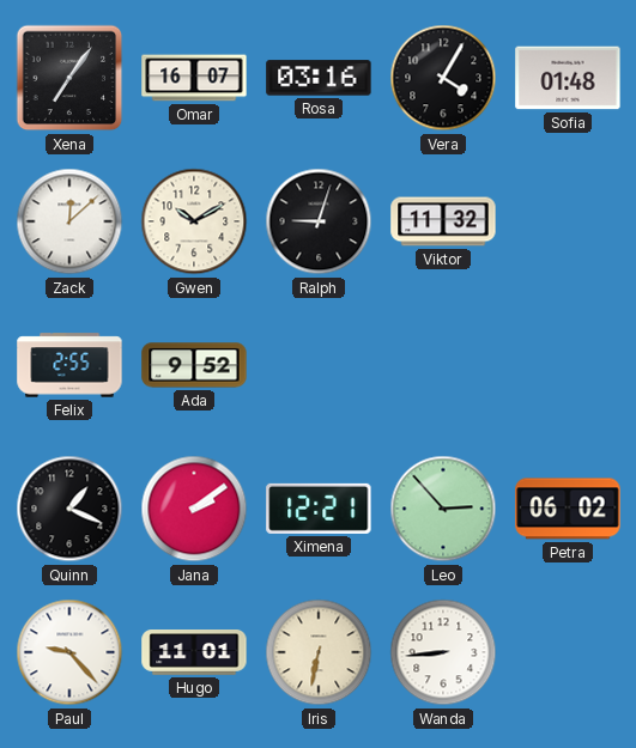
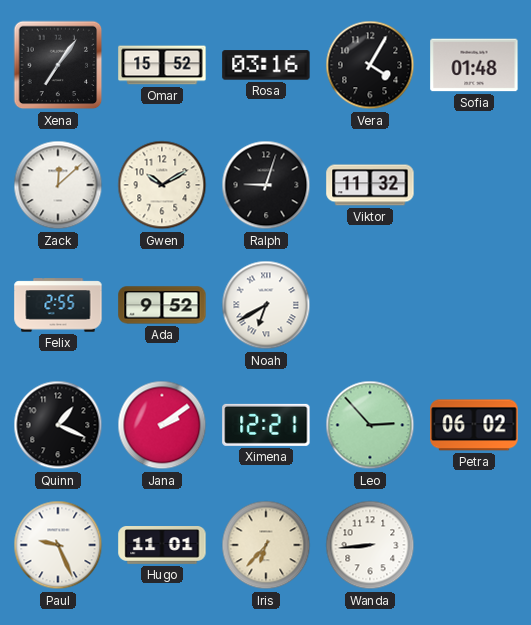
Omar: 16:07 -> 15:52
Noah: none -> 6:40
Paul: 9:23 -> 9:26
Iris: 6:32 -> 6:37
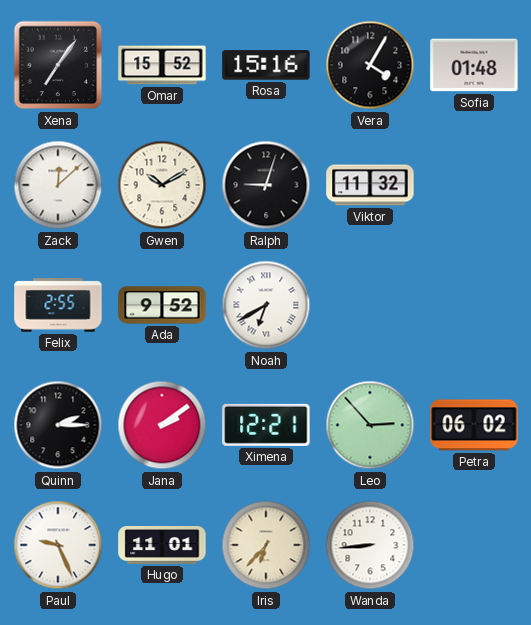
Rosa: 03:16 -> 15:16
Quinn: 1:19 -> 2:15
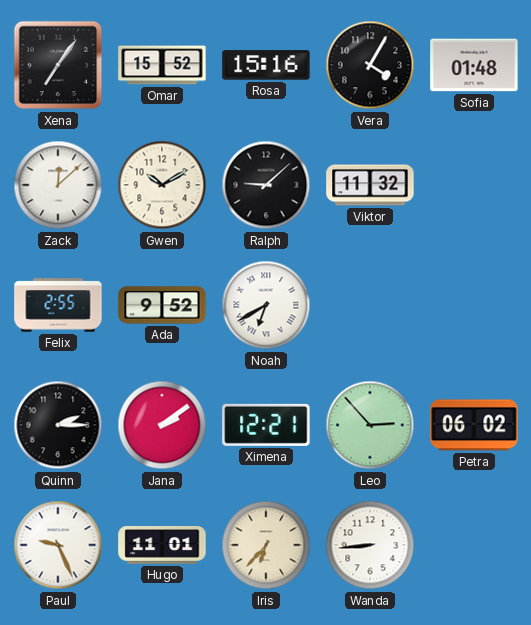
Ralph: 9:03 -> 9:08
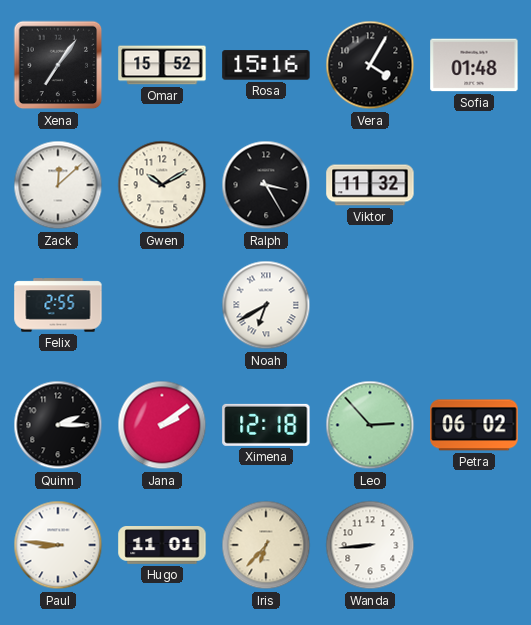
Ralph: 9:08 -> 3:25
Ada: 9:52 -> none
Ximena: 12:21 -> 12:18
Paul: 9:26 -> 8:46
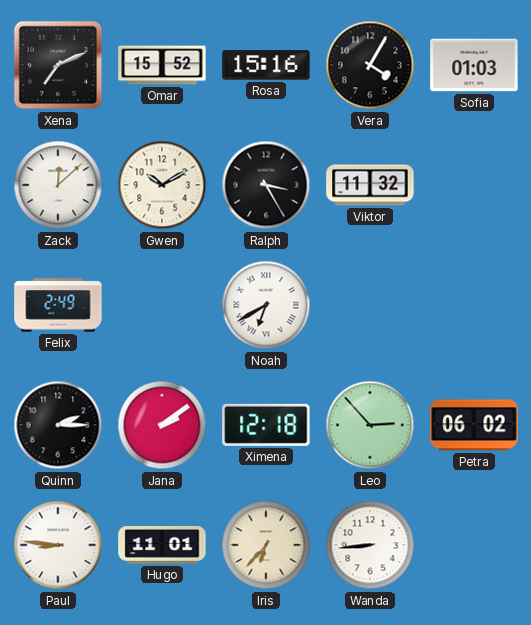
Xena: 7:06 -> 7:11
Sofia: 01:48 -> 01:03
Felix: 2:55 -> 2:49
